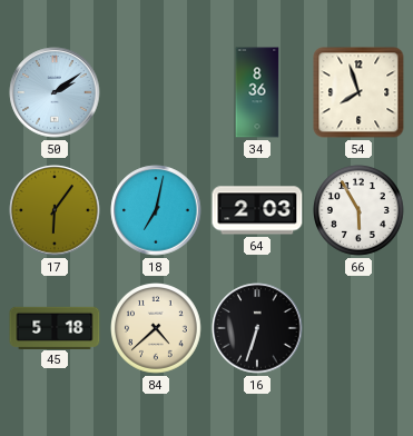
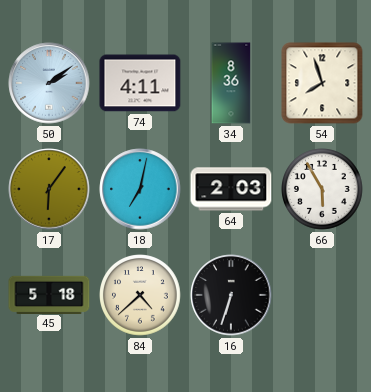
74: none -> 4:11
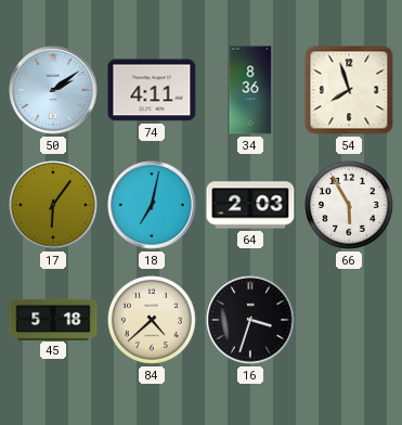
16: 6:33 -> 3:33
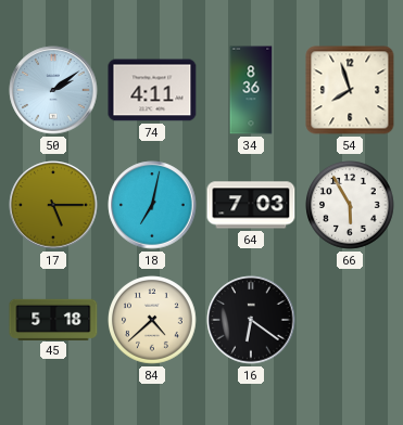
17: 6:06 -> 5:15
64: 2:03 -> 7:03
16: 3:33 -> 6:21
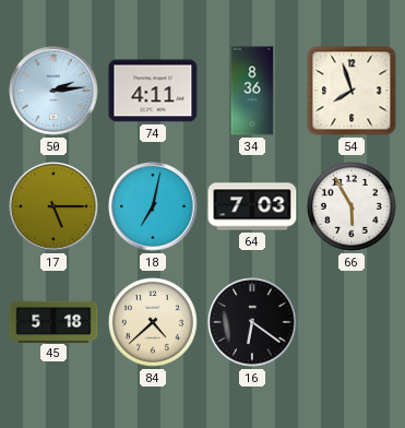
50: 2:09 -> 2:14
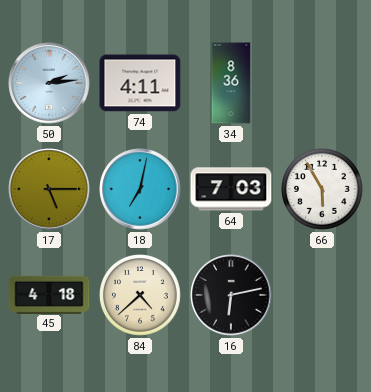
54: 7:57 -> none
45: 5:18 -> 4:18
16: 6:21 -> 6:13
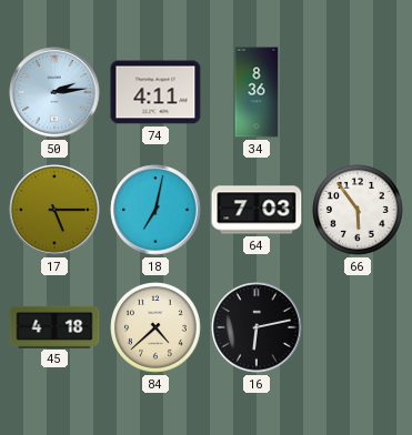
66: 5:55 -> 5:54
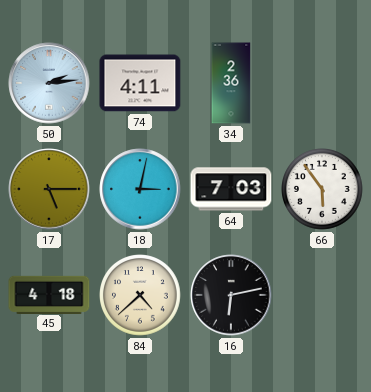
34: 8:36 -> 2:36
18: 7:02 -> 3:02
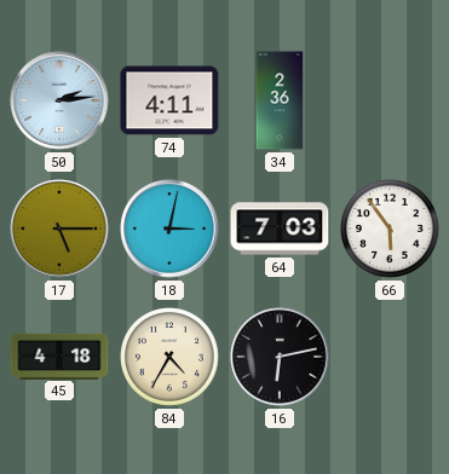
84: 4:38 -> 4:35
